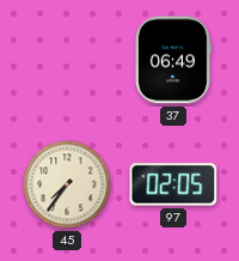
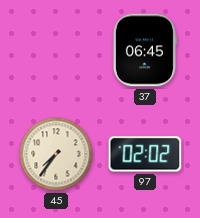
37: 06:49 -> 06:45
97: 02:05 -> 02:02
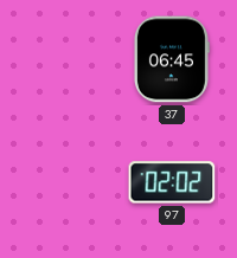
45: 7:36 -> none
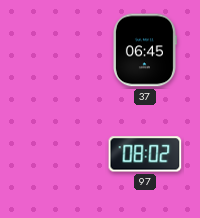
97: 02:02 -> 08:02
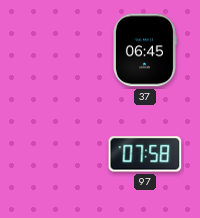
97: 08:02 -> 07:58
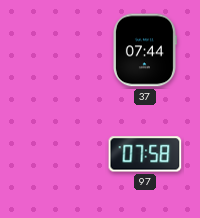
37: 06:45 -> 07:44
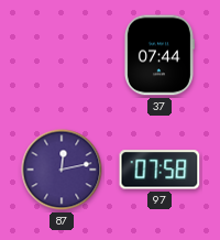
87: none -> 12:13
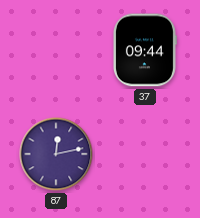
37: 07:44 -> 09:44
97: 07:58 -> none
